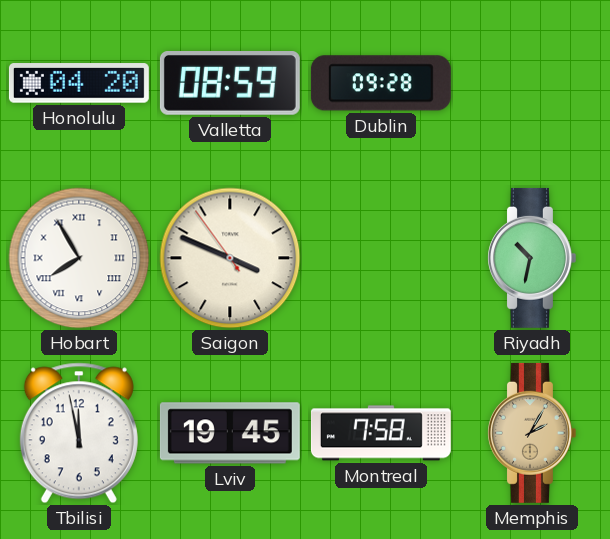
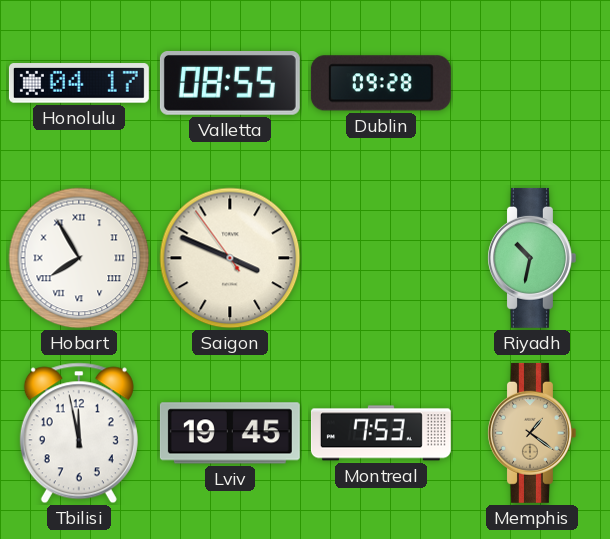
Honolulu: 04:20 -> 04:17
Valletta: 08:59 -> 08:55
Montreal: 7:58 -> 7:53
Memphis: 2:05 -> 1:21
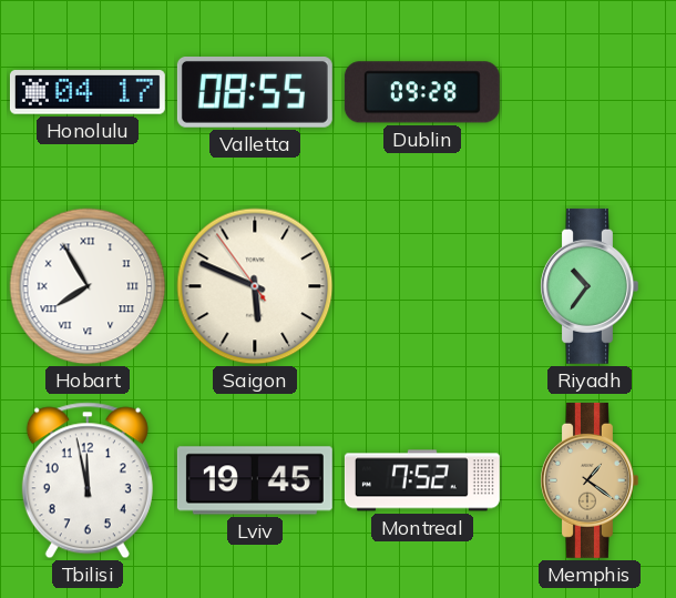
Saigon: 3:48 -> 5:48
Riyadh: 10:32 -> 10:36
Montreal: 7:53 -> 7:52
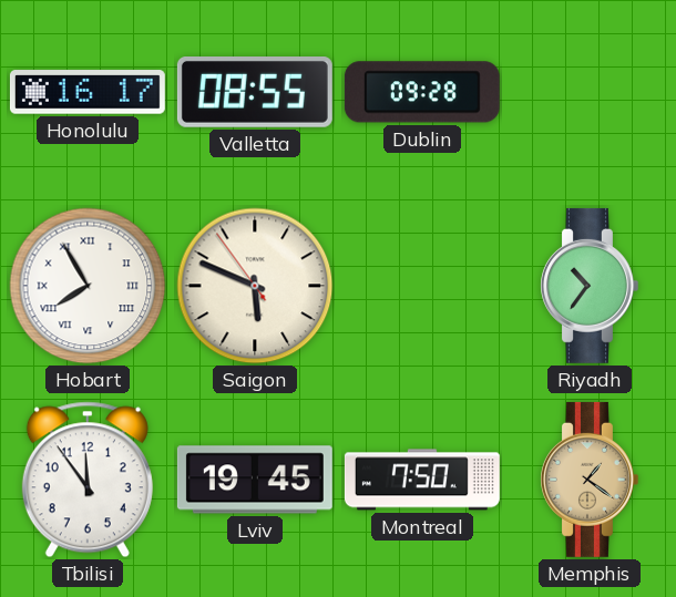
Honolulu: 04:17 -> 16:17
Tbilisi: 11:58 -> 11:54
Montreal: 7:52 -> 7:50
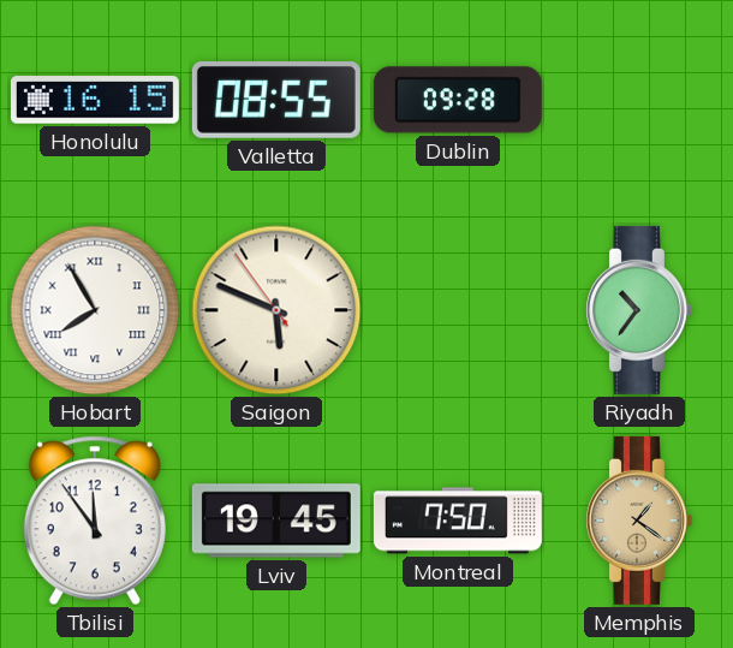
Honolulu: 16:17 -> 16:15
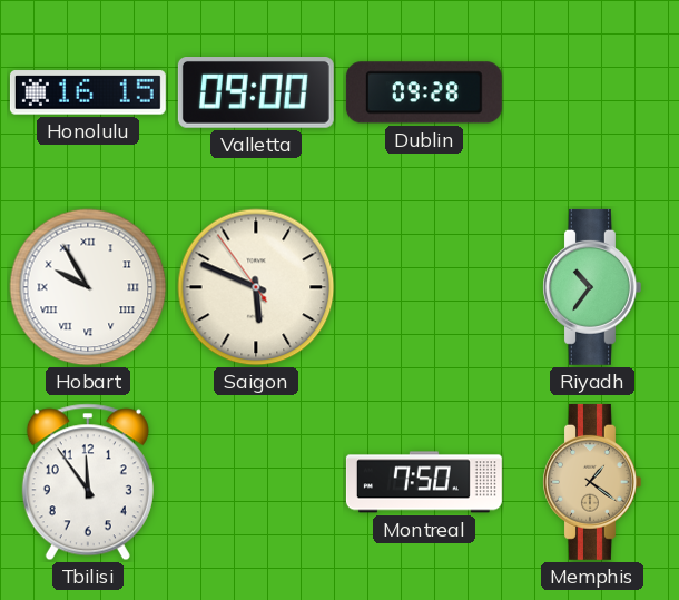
Valletta: 08:55 -> 09:00
Hobart: 7:55 -> 9:55
Lviv: 19:45 -> none
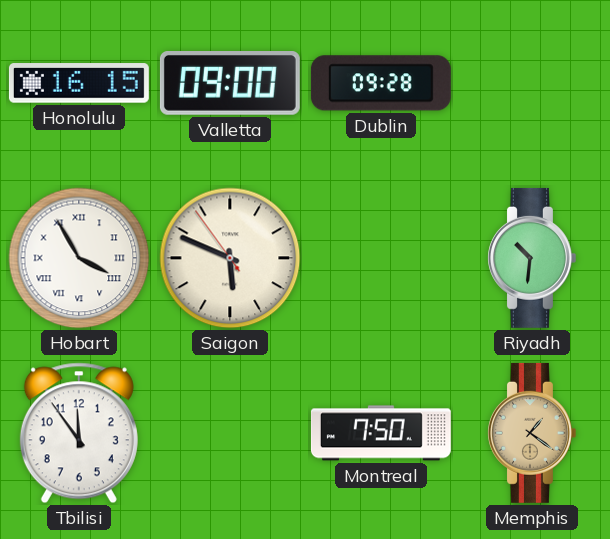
Hobart: 9:55 -> 3:55
Riyadh: 10:36 -> 10:31
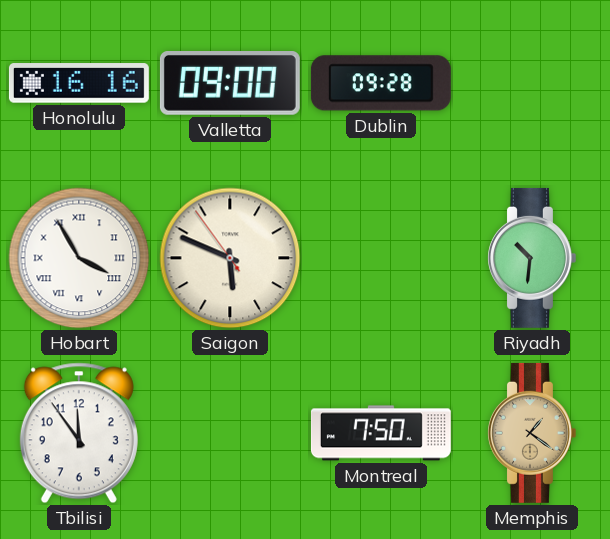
Honolulu: 16:15 -> 16:16
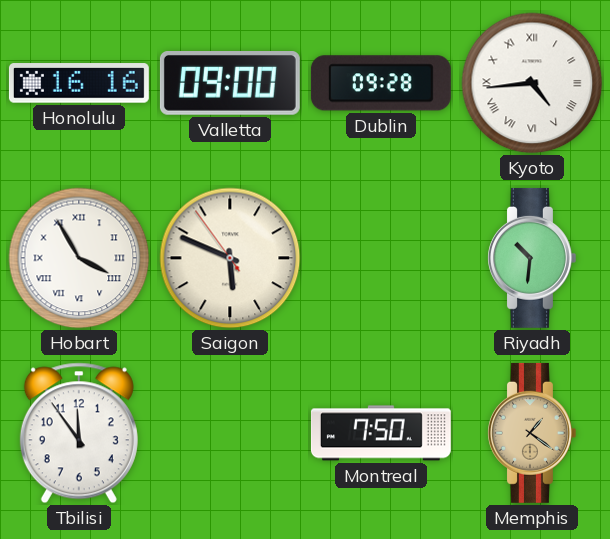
Kyoto: none -> 4:44
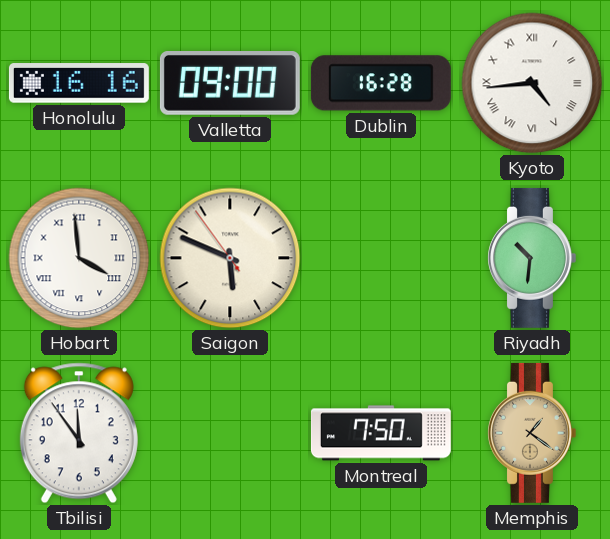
Dublin: 09:28 -> 16:28
Hobart: 3:55 -> 3:59
